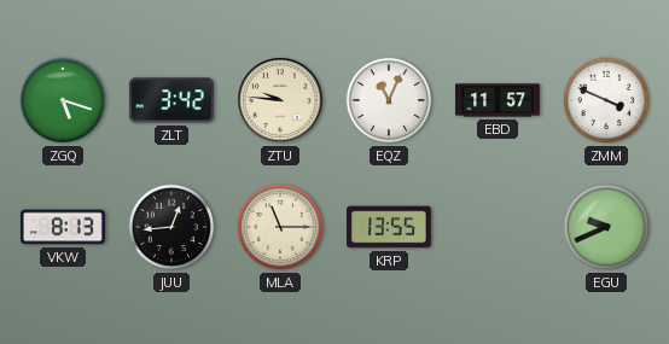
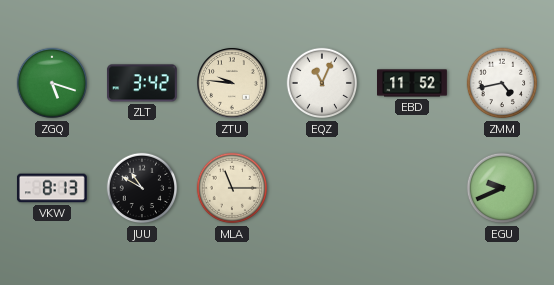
EBD: 11:57 -> 11:52
ZMM: 3:49 -> 4:43
JUU: 12:44 -> 10:50
KRP: 13:55 -> none
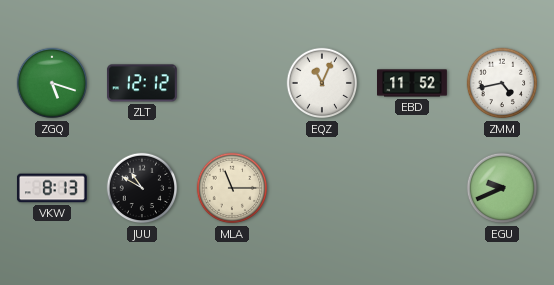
ZLT: 3:42 -> 12:12
ZTU: 9:46 -> none
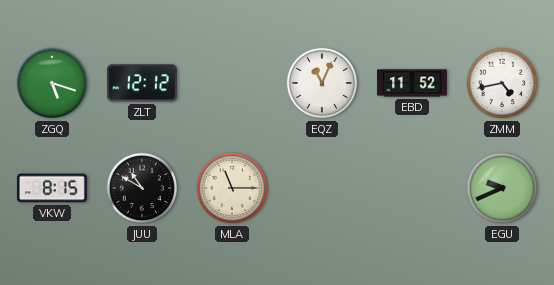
VKW: 8:13 -> 8:15
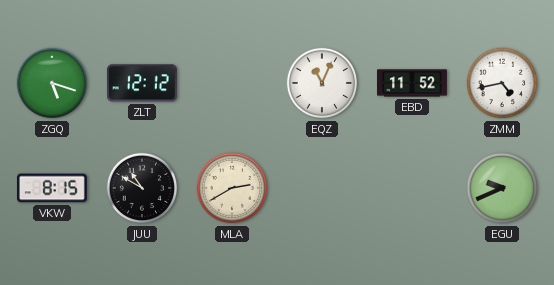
MLA: 11:15 -> 2:40
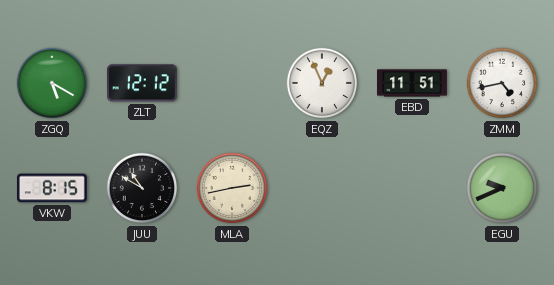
ZGQ: 5:18 -> 5:20
EQZ: 11:04 -> 12:56
EBD: 11:52 -> 11:51
MLA: 2:40 -> 2:43
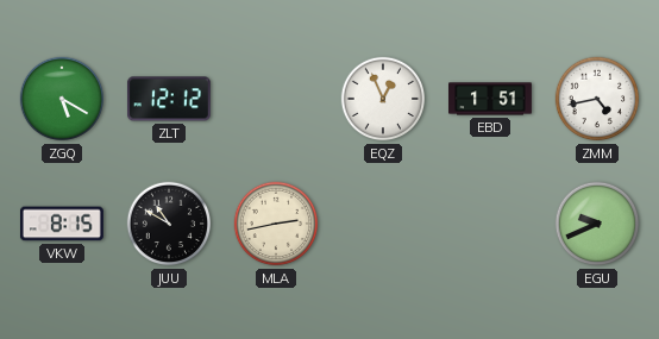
EBD: 11:51 -> 1:51
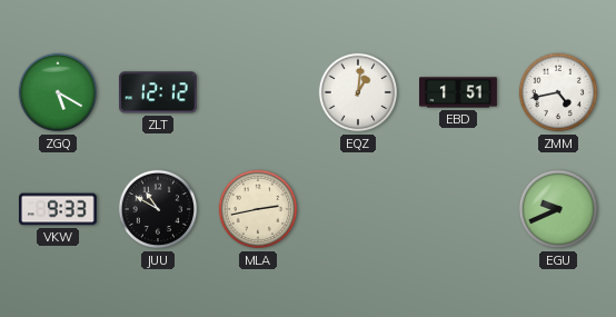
EQZ: 12:56 -> 1:01
VKW: 8:15 -> 9:33
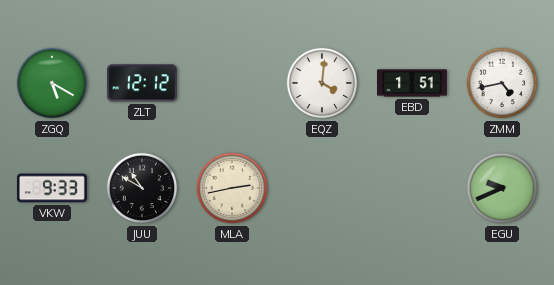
EQZ: 1:01 -> 4:01
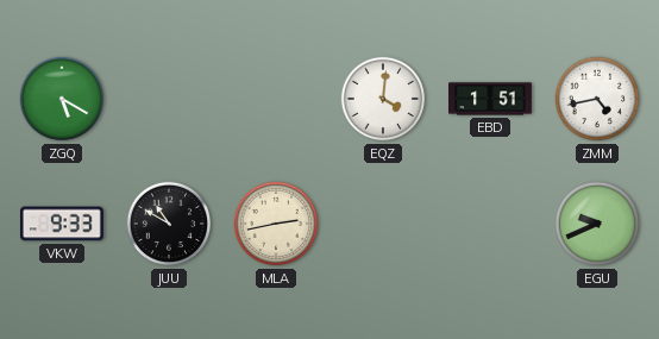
ZLT: 12:12 -> none
